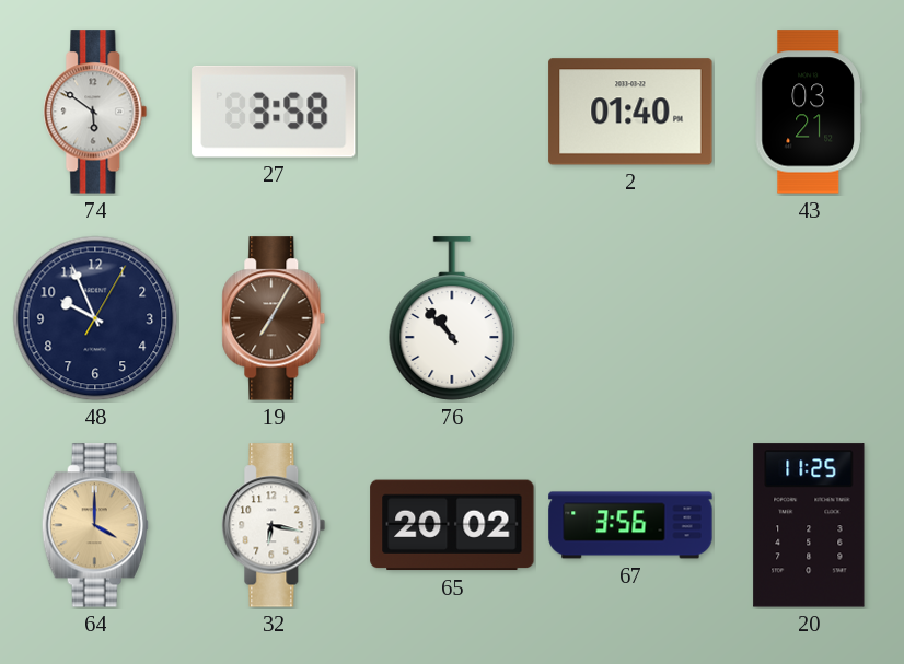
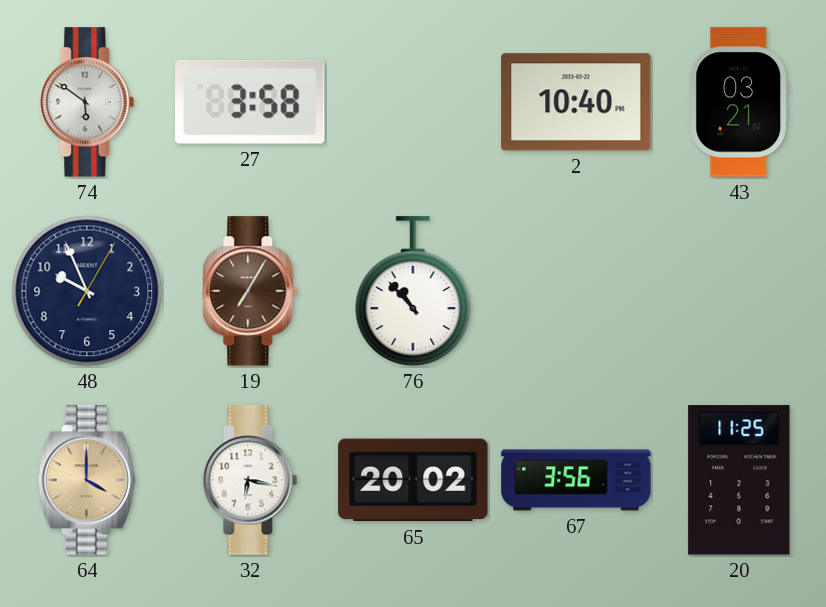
2: 01:40 -> 10:40
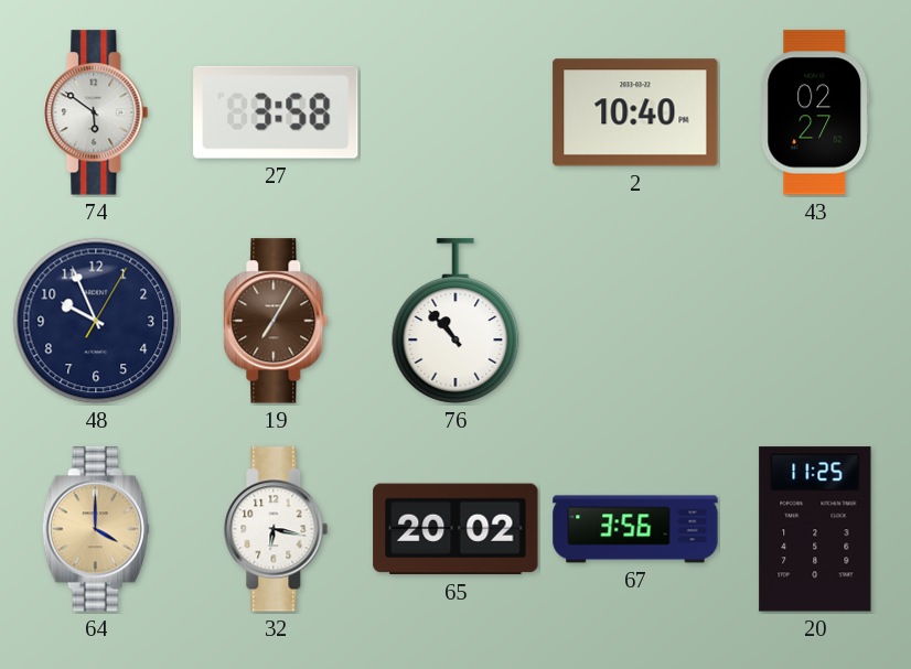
43: 03:21 -> 02:27
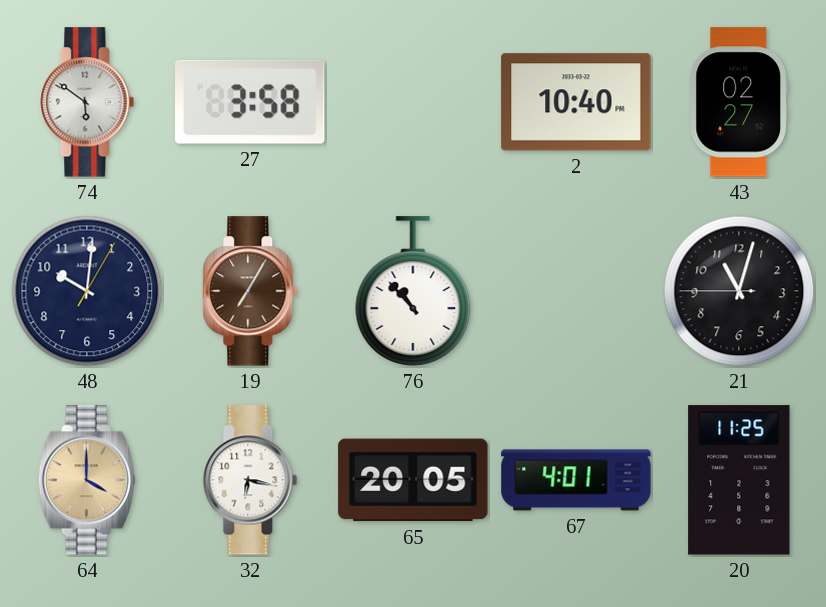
48: 9:56 -> 10:01
21: none -> 11:02
65: 20:02 -> 20:05
67: 3:56 -> 4:01
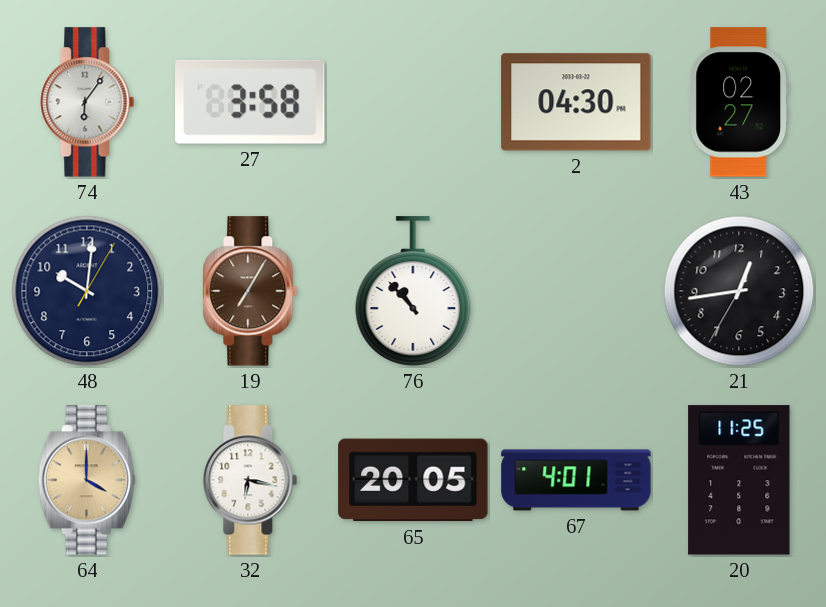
74: 5:51 -> 6:06
2: 10:40 -> 04:30
21: 11:02 -> 12:43
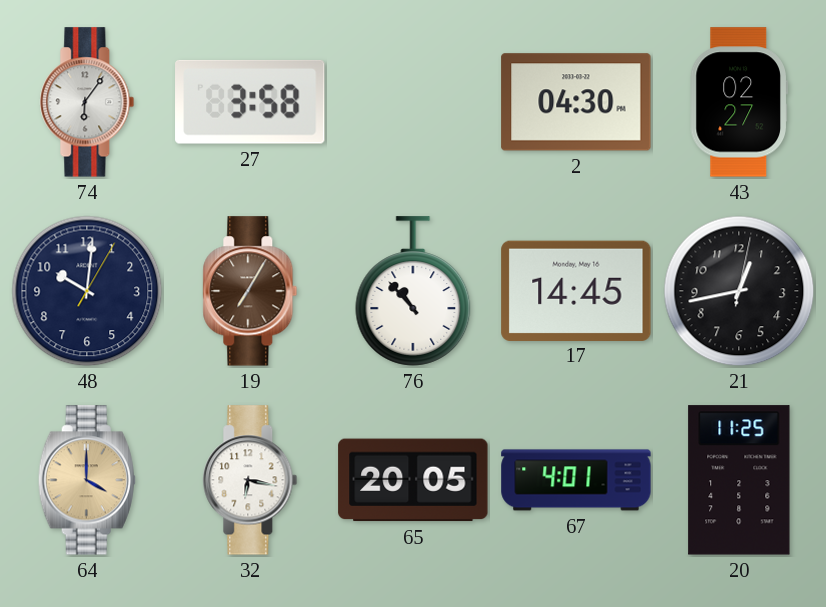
17: none -> 14:45
21: 12:43:35 -> 12:43:02
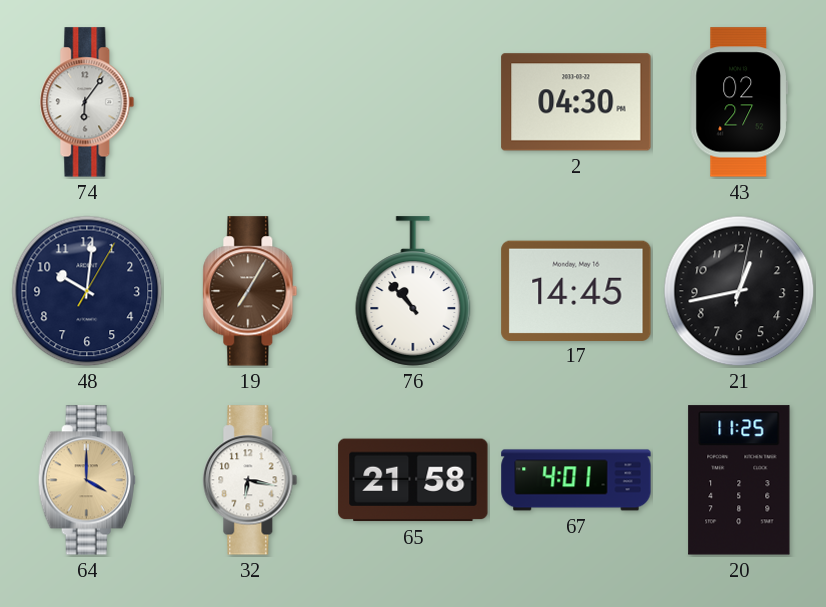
27: 3:58 -> none
65: 20:05 -> 21:58
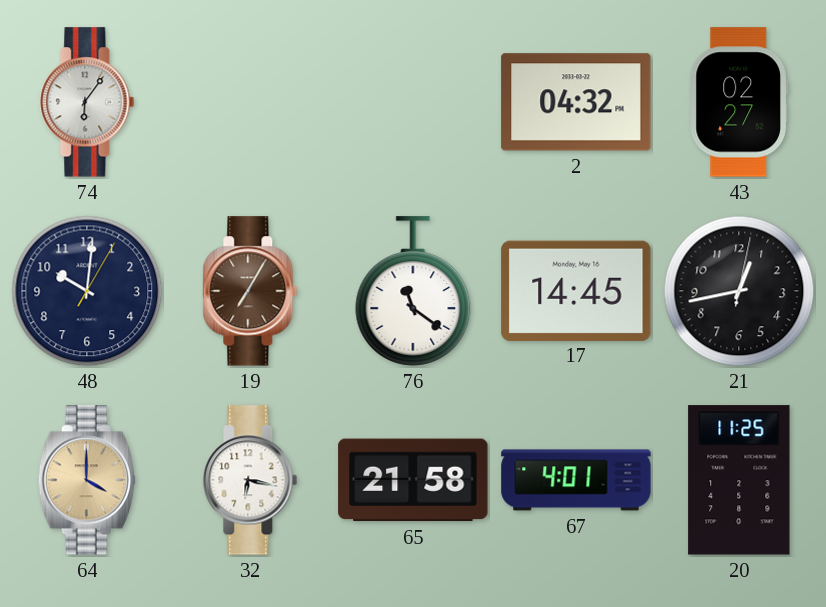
2: 04:30 -> 04:32
76: 10:53 -> 11:21
